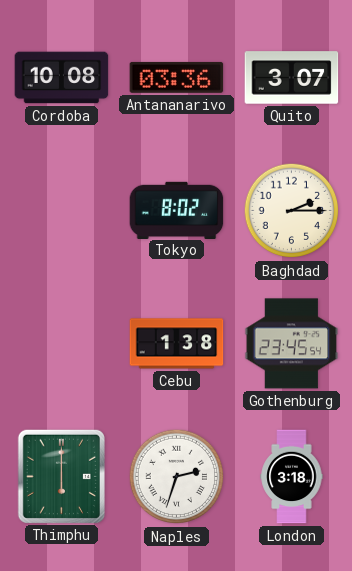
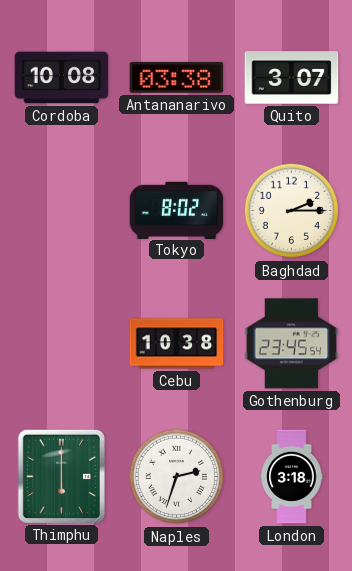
Antananarivo: 03:36 -> 03:38
Cebu: 1:38 -> 10:38
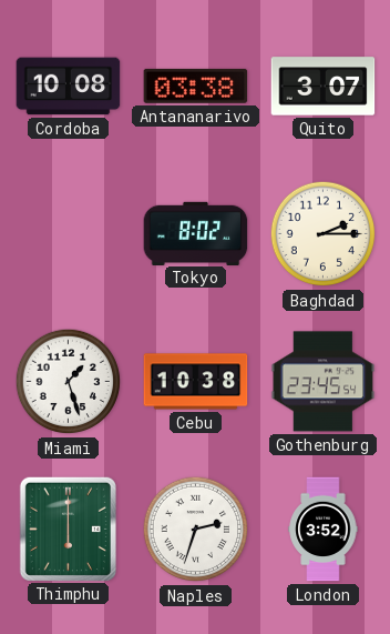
Miami: none -> 1:27
London: 3:18 -> 3:52
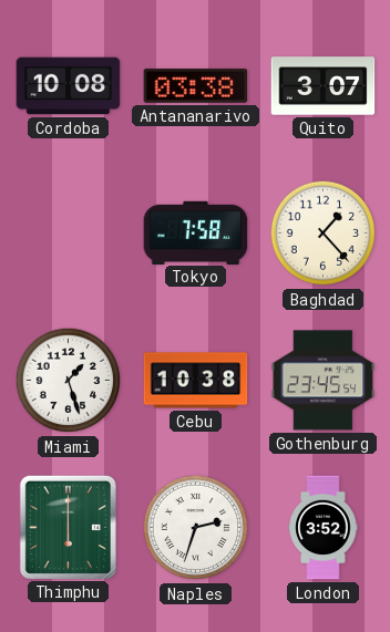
Tokyo: 8:02 -> 7:58
Baghdad: 2:15 -> 1:23
